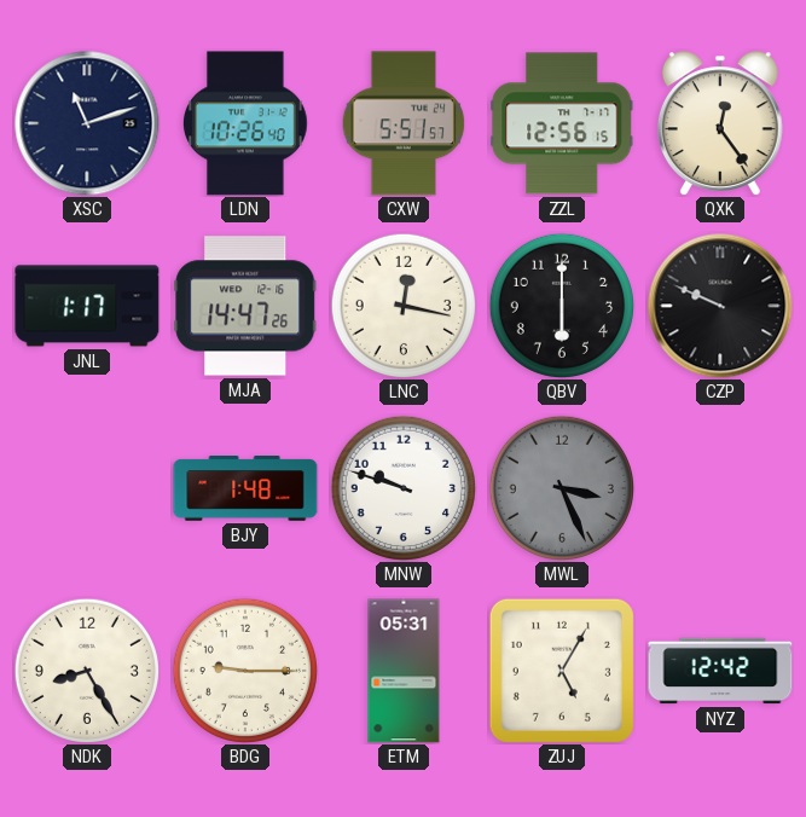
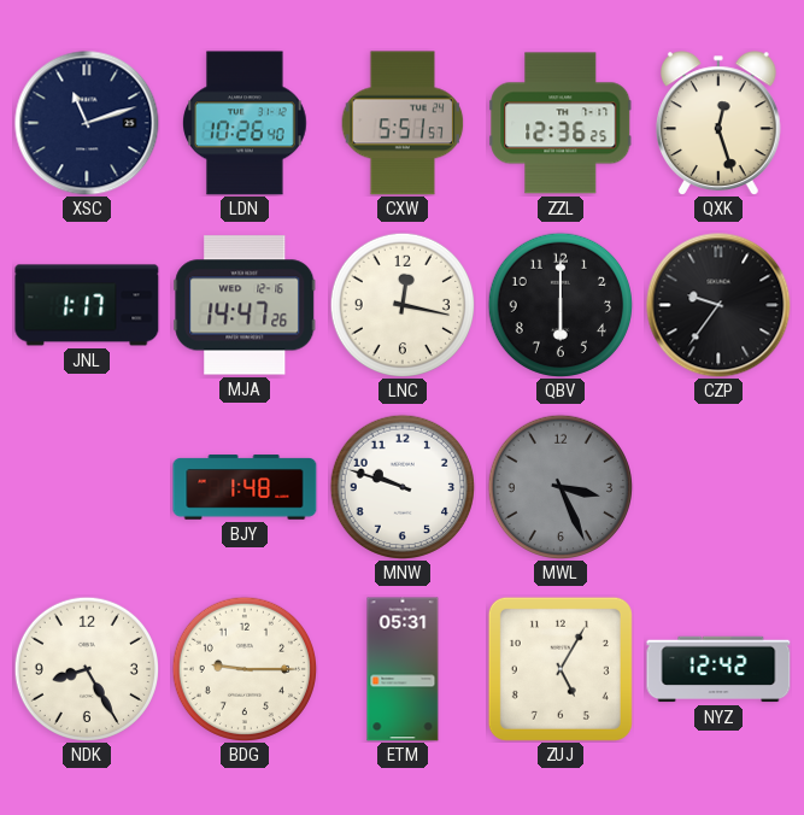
ZZL: 12:56 -> 12:36
QXK: 12:24 -> 12:27
CZP: 9:49 -> 9:36
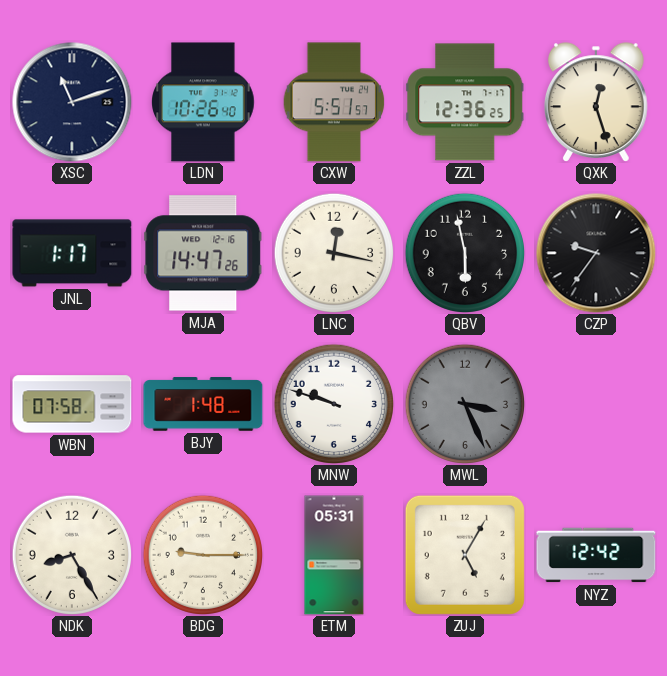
QBV: 6:00 -> 5:58
WBN: none -> 07:58
